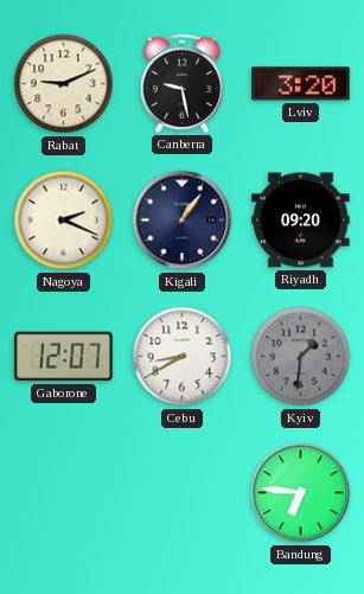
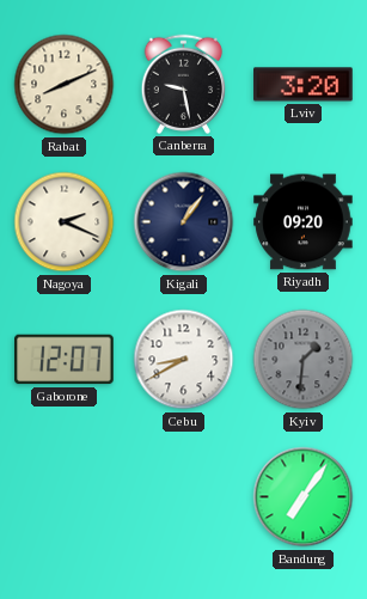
Rabat: 9:11 -> 8:11
Bandung: 6:46 -> 7:06
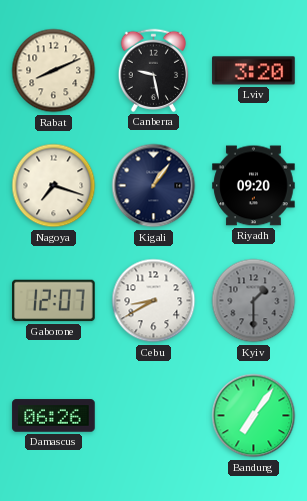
Nagoya: 2:19 -> 7:18
Kyiv: 1:31 -> 1:30
Damascus: none -> 06:26
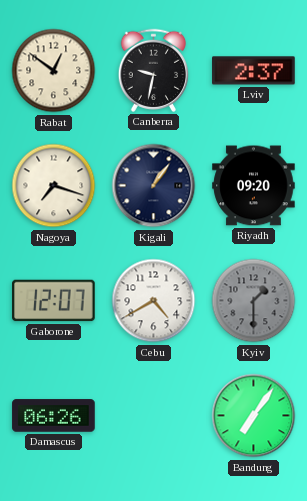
Rabat: 8:11 -> 12:51
Canberra: 9:28 -> 9:32
Lviv: 3:20 -> 2:37
Cebu: 8:40 -> 4:40
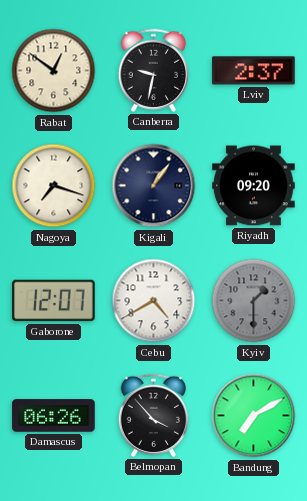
Belmopan: none -> 3:53
Bandung: 7:06 -> 7:10
